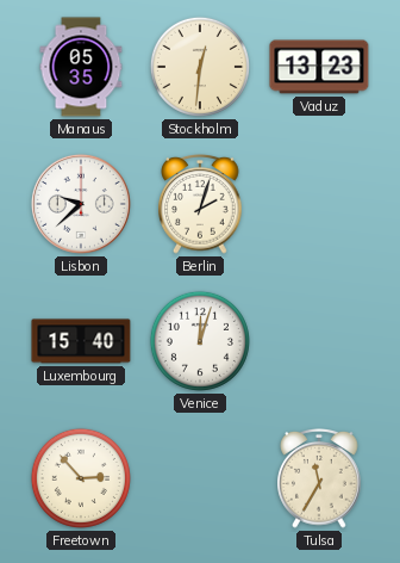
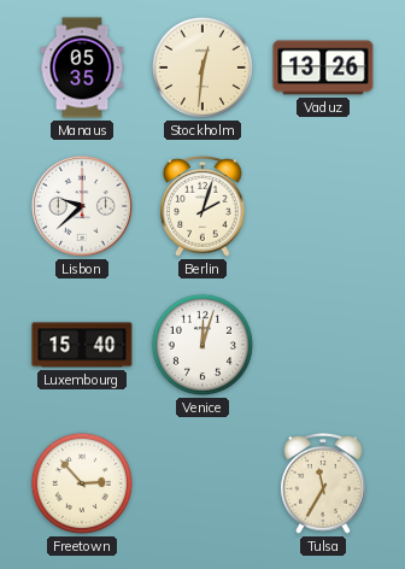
Vaduz: 13:23 -> 13:26
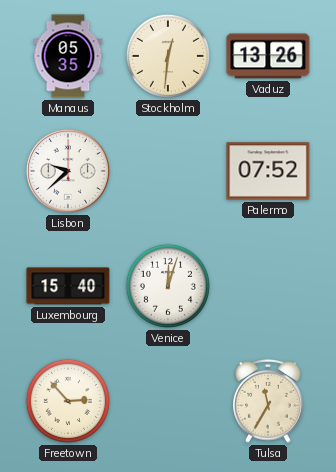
Berlin: 2:03 -> none
Palermo: none -> 07:52
